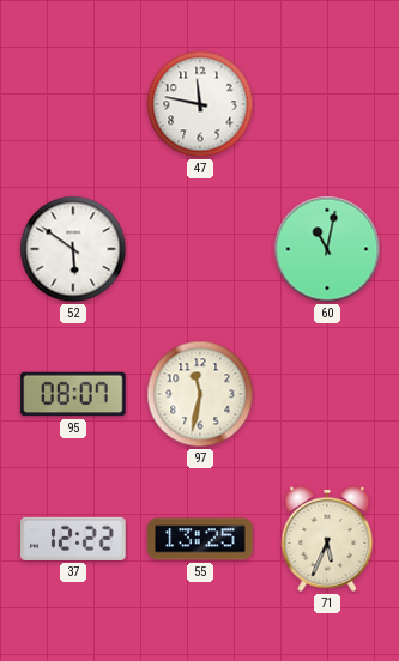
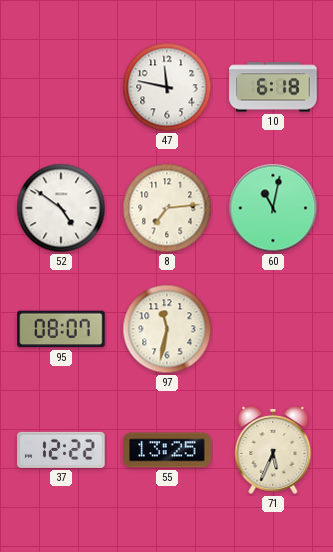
10: none -> 6:18
52: 5:51 -> 4:51
8: none -> 7:14
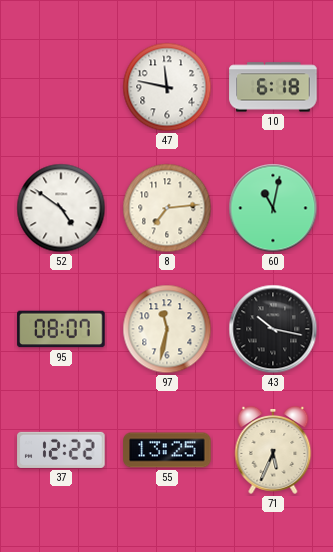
43: none -> 10:17
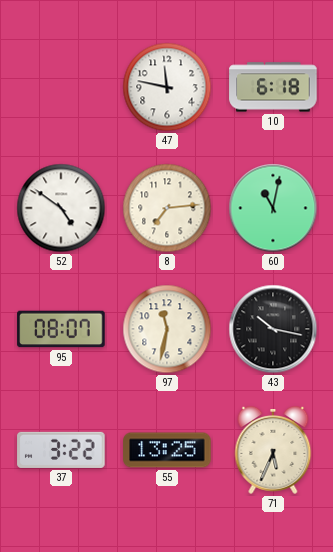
37: 12:22 -> 3:22
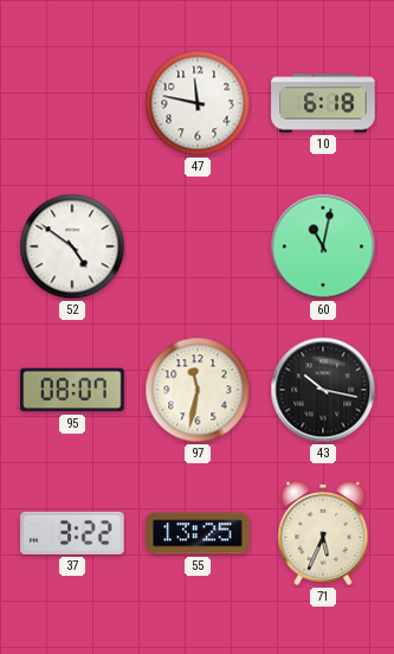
8: 7:14 -> none
